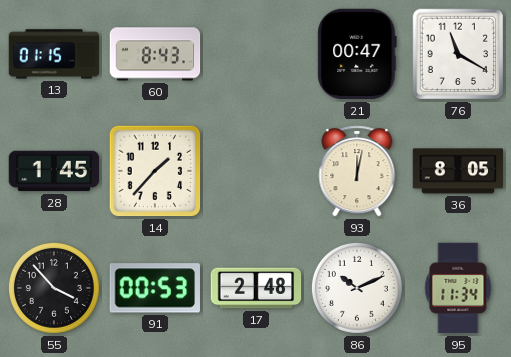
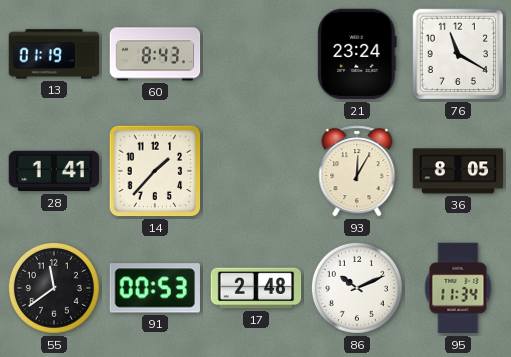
13: 01:15 -> 01:19
21: 00:47 -> 23:24
28: 1:45 -> 1:41
93: 12:02 -> 12:05
55: 3:53 -> 11:39
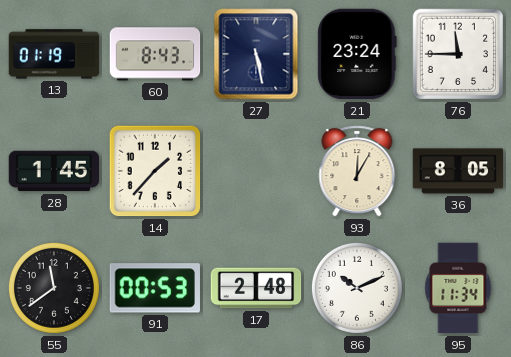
27: none -> 5:28
76: 11:20 -> 11:45
28: 1:41 -> 1:45
